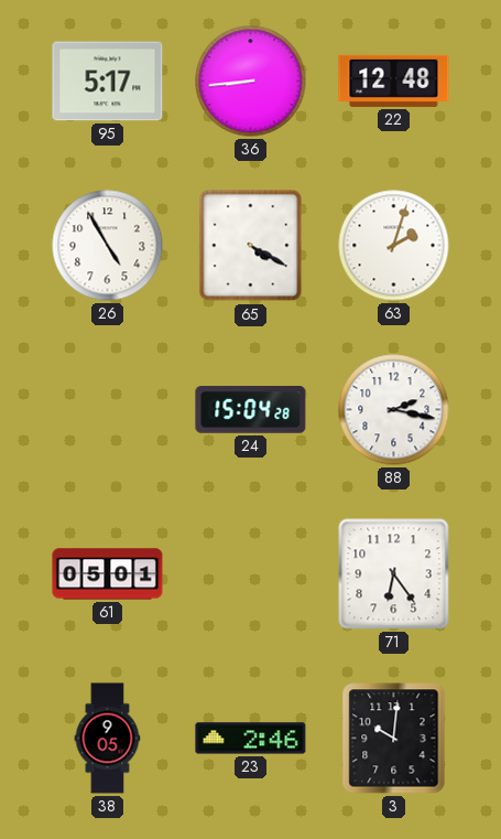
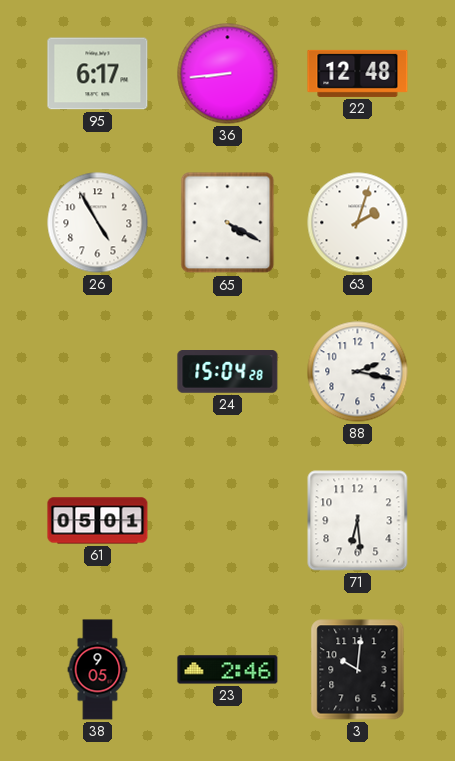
95: 5:17 -> 6:17
71: 6:24 -> 6:29
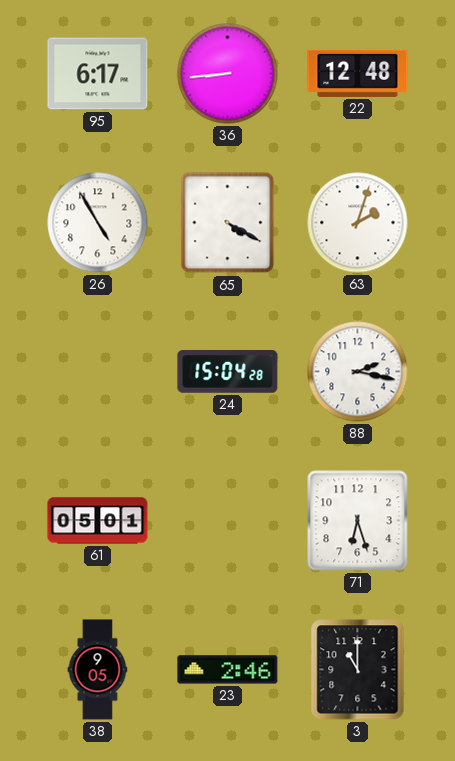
71: 6:29 -> 6:27
3: 10:01 -> 11:00
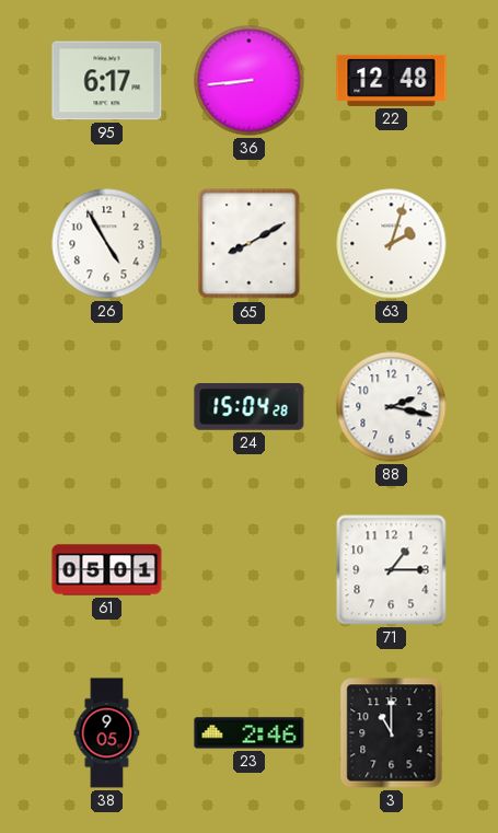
65: 4:20 -> 8:10
71: 6:27 -> 1:15
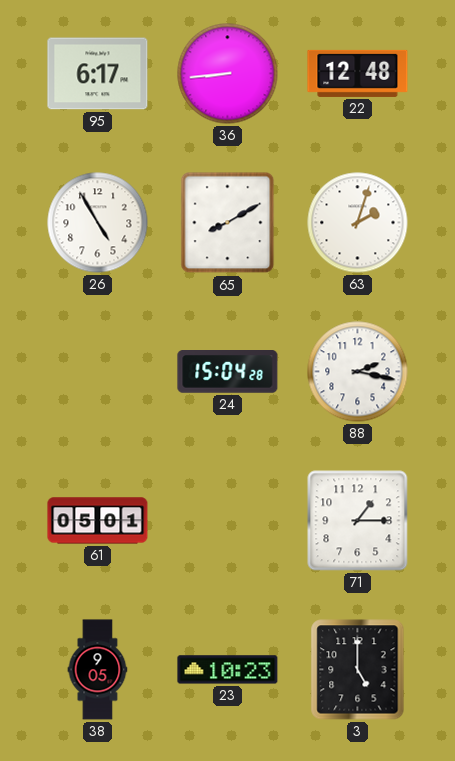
23: 2:46 -> 10:23
3: 11:00 -> 5:00
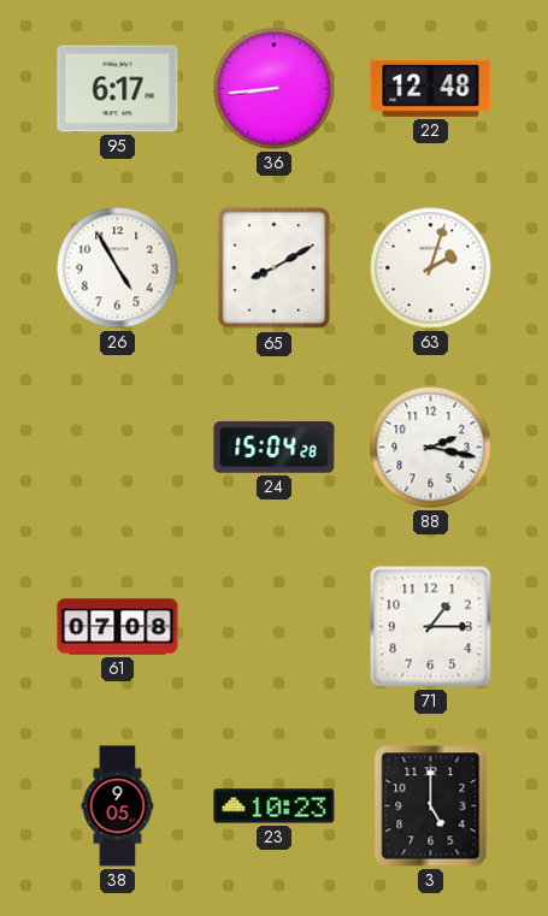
61: 05:01 -> 07:08
